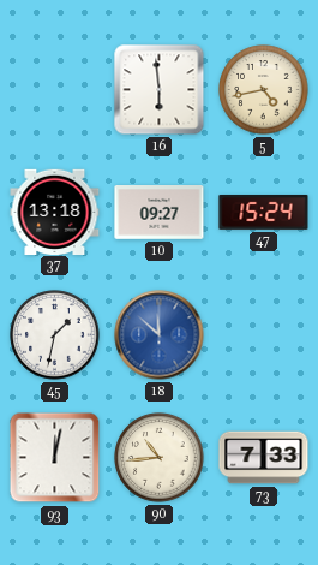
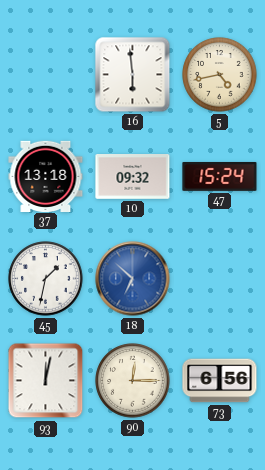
10: 09:27 -> 09:32
18: 11:52 -> 6:52
90: 10:44 -> 12:15
73: 7:33 -> 6:56
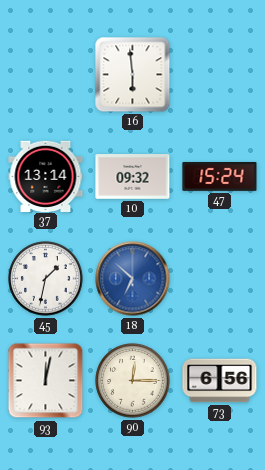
5: 4:43 -> none
37: 13:18 -> 13:14
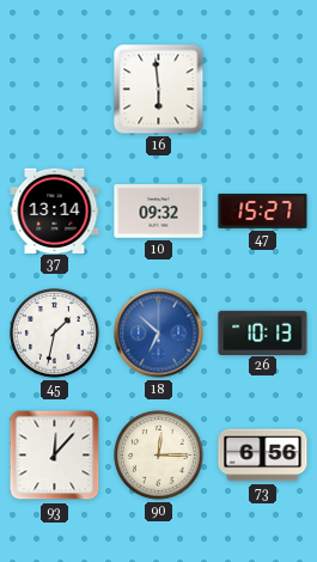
47: 15:24 -> 15:27
26: none -> 10:13
93: 12:02 -> 12:07
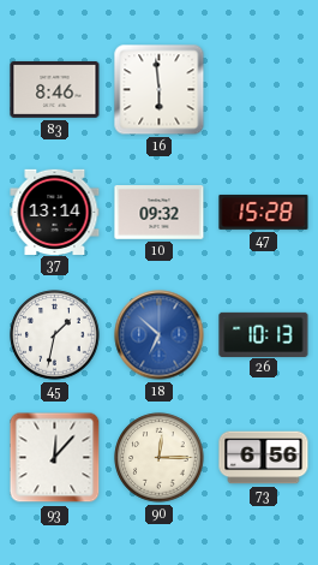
83: none -> 8:46
47: 15:27 -> 15:28
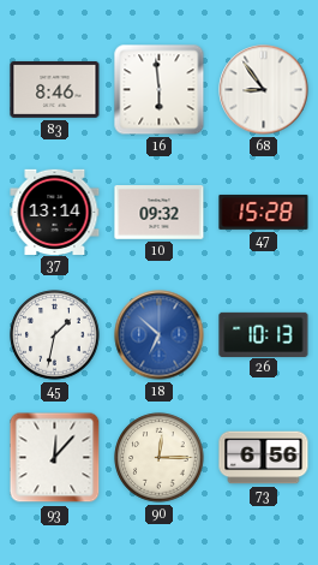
68: none -> 8:54
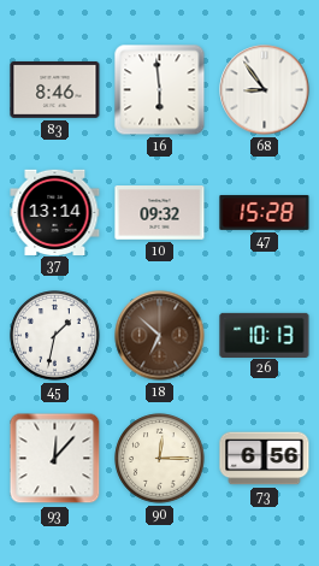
18 dial: blue -> brown
